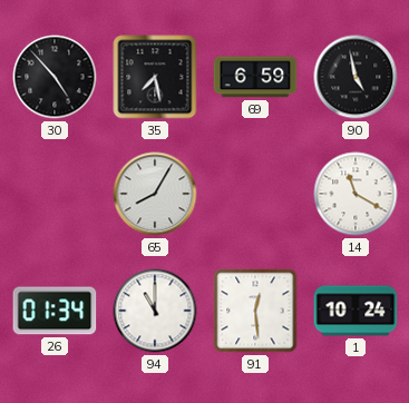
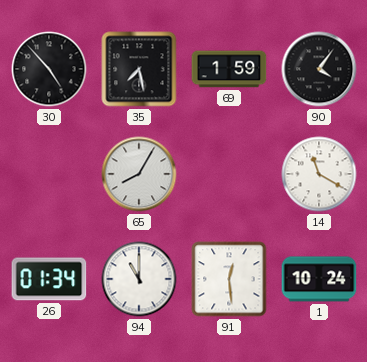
69: 6:59 -> 1:59
90: 4:58 -> 4:06
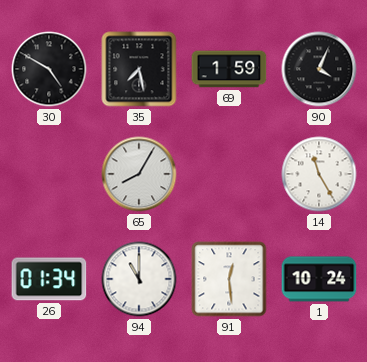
30: 4:53 -> 4:50
90: 4:06 -> 4:04
14: 11:20 -> 11:25
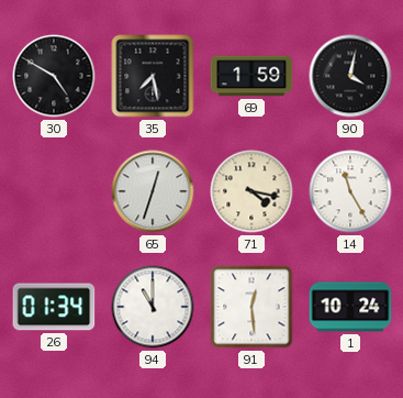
90: 4:04 -> 4:02
65: 8:05 -> 12:33
71: none -> 4:17
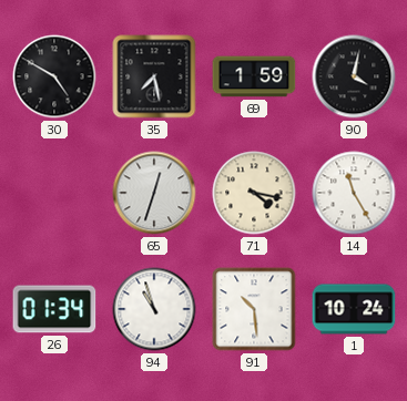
94: 11:00 -> 10:57
91: 12:29 -> 10:29
